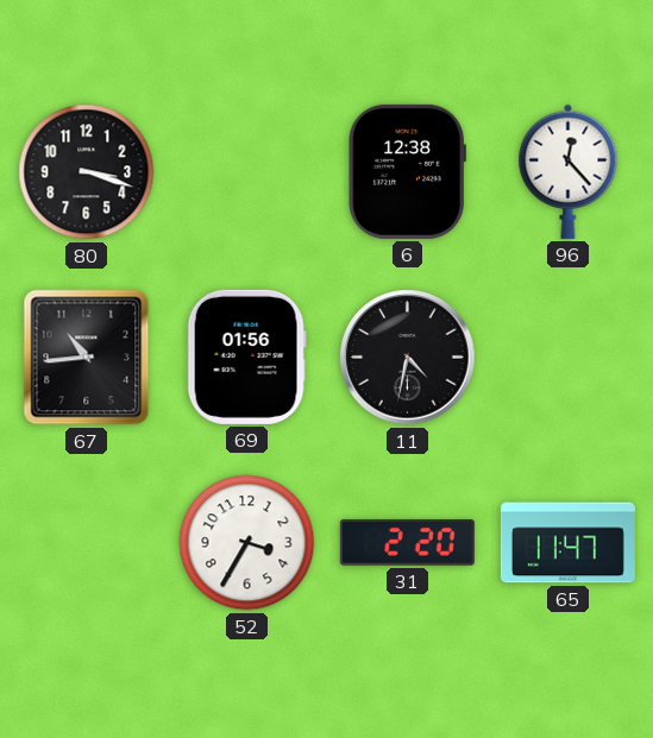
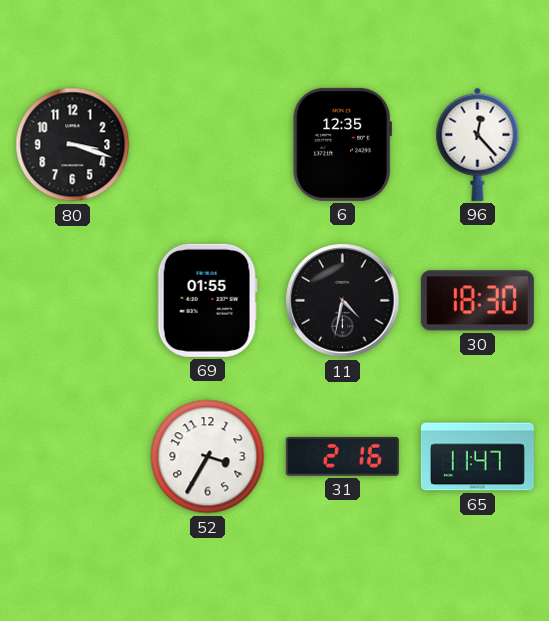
6: 12:38 -> 12:35
67: 10:44 -> none
69: 01:56 -> 01:55
30: none -> 18:30
31: 2:20 -> 2:16
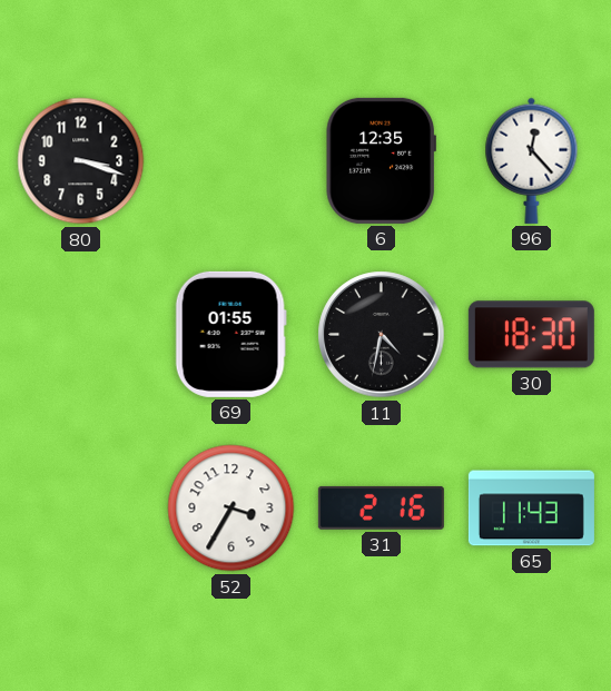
65: 11:47 -> 11:43
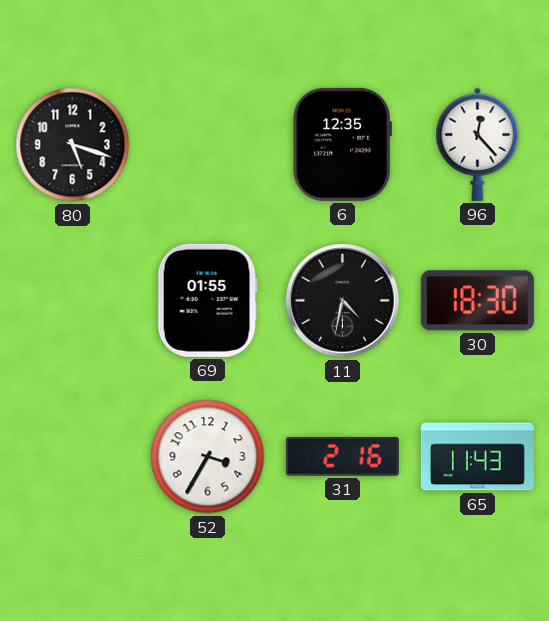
80: 3:18 -> 5:18
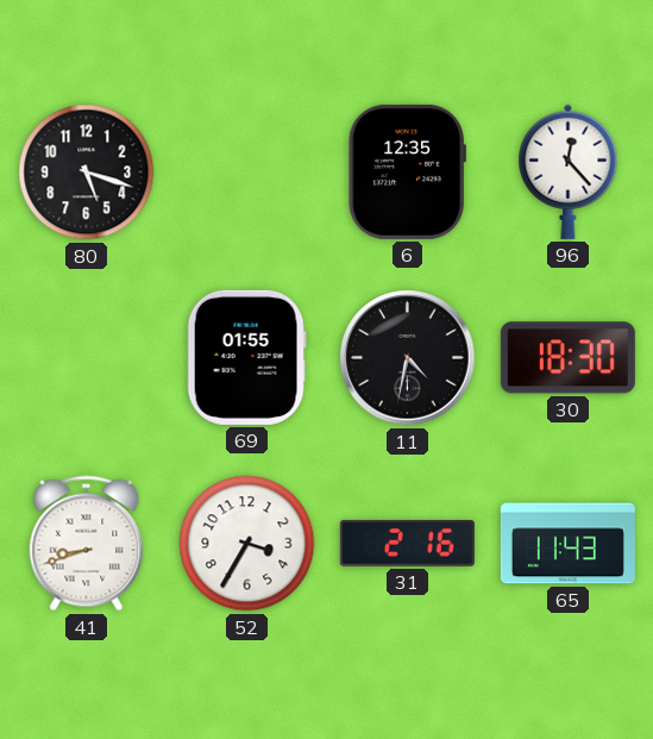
41: none -> 8:42
